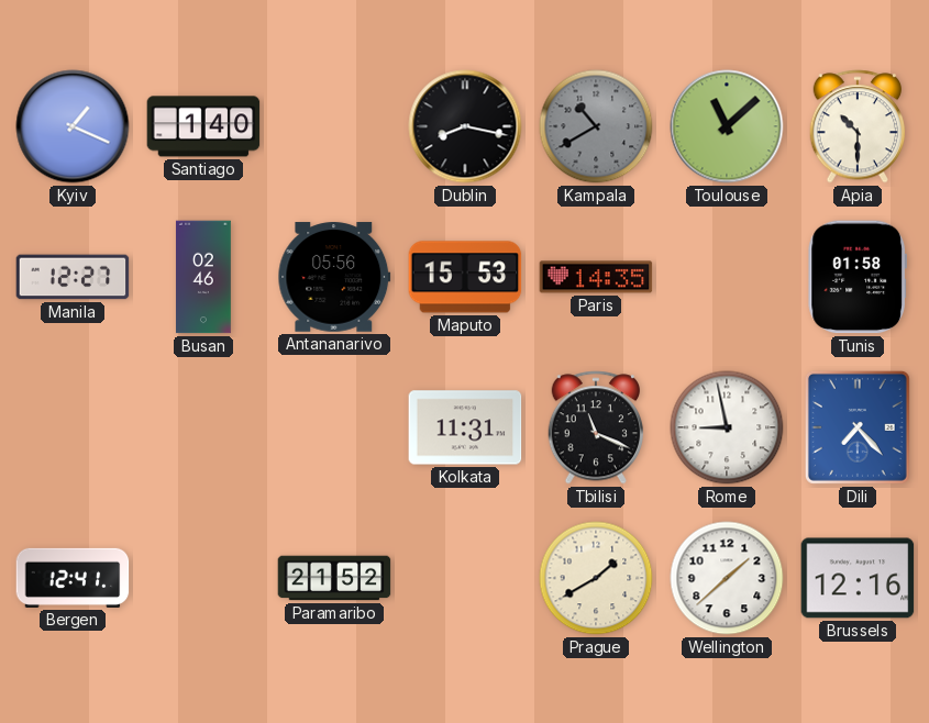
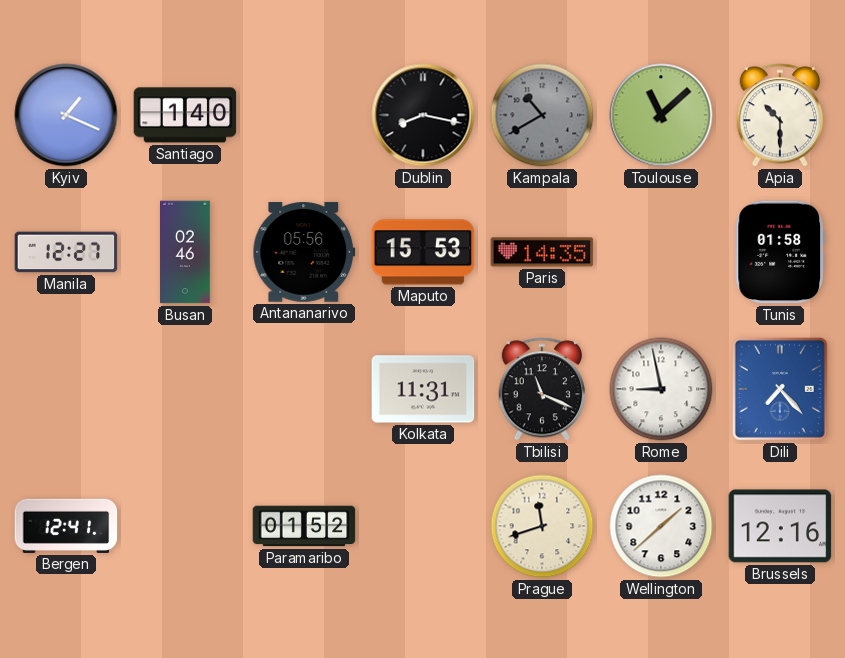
Paramaribo: 21:52 -> 01:52
Prague: 1:40 -> 11:42
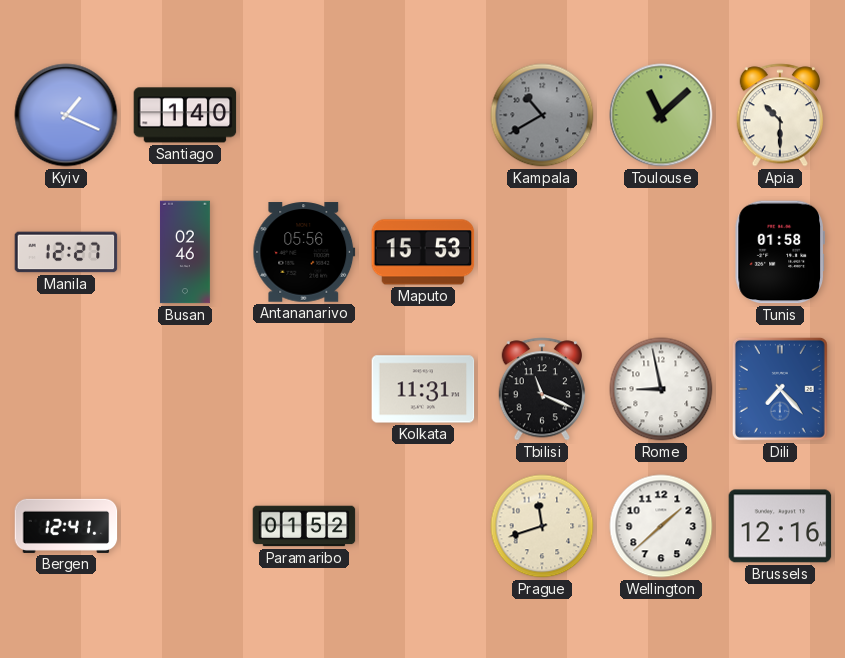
Dublin: 8:17 -> none
Paris: 14:35 -> none
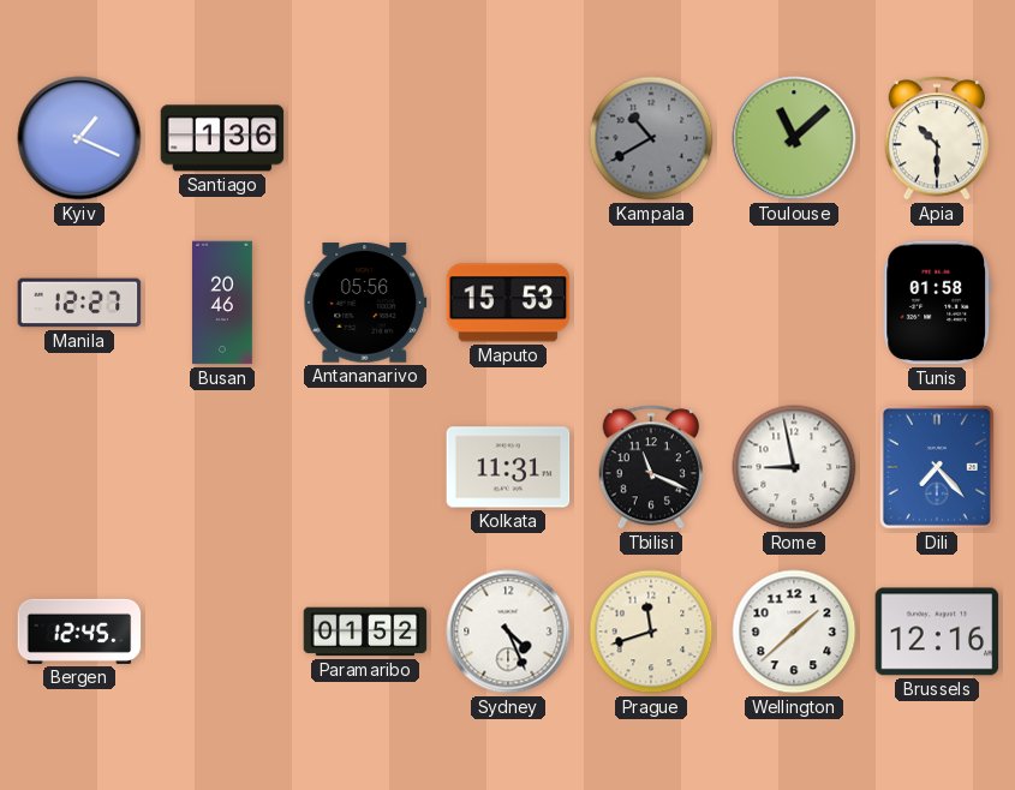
Santiago: 1:40 -> 1:36
Busan: 02:46 -> 20:46
Bergen: 12:41 -> 12:45
Sydney: none -> 4:26
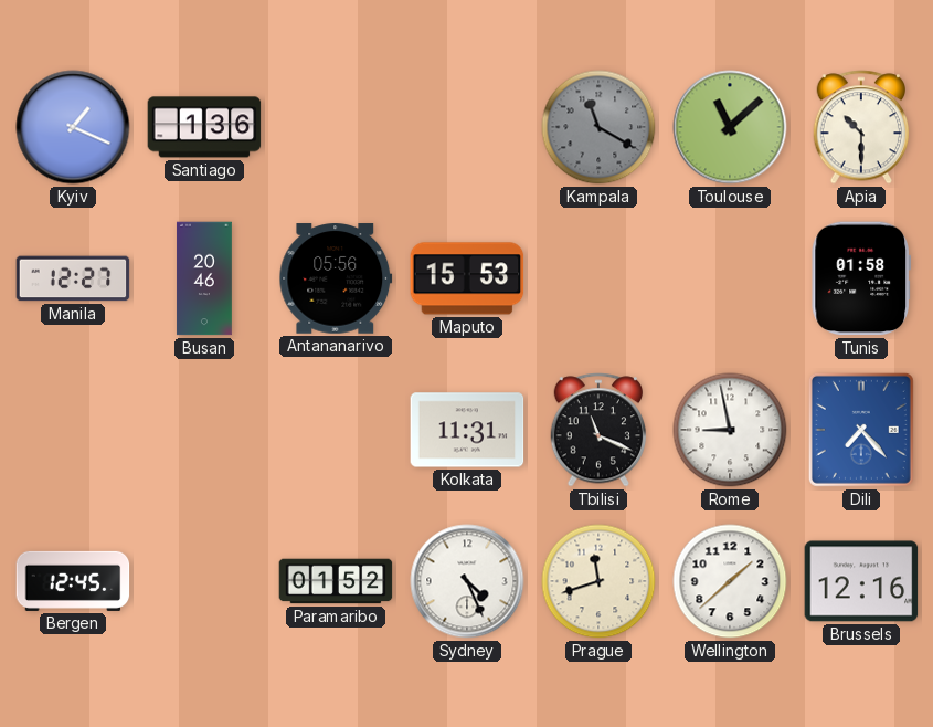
Kampala: 10:40 -> 11:20
